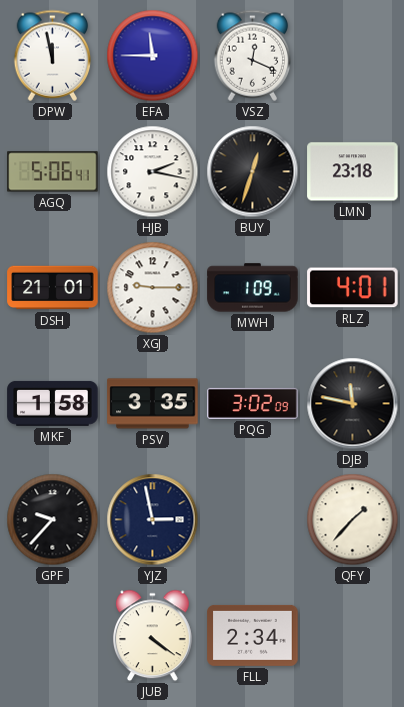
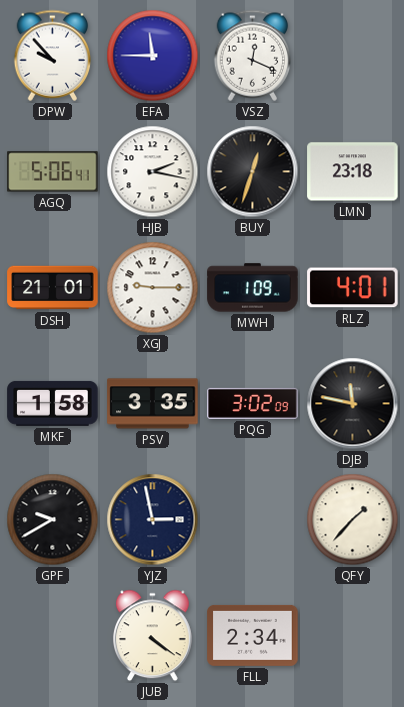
DPW: 11:58 -> 9:53
GPF: 9:37 -> 9:40
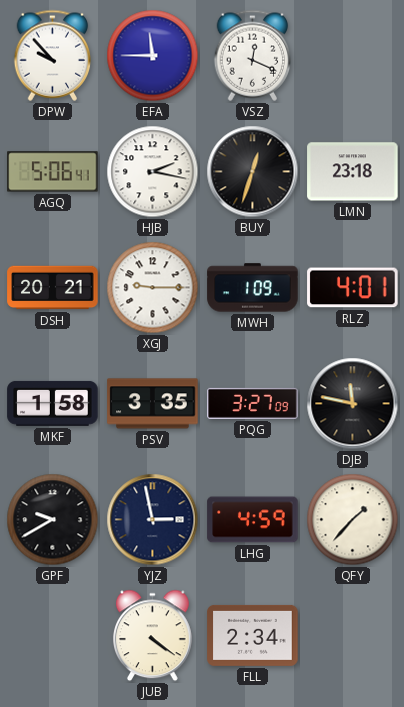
DSH: 21:01 -> 20:21
PQG: 3:02 -> 3:27
LHG: none -> 4:59
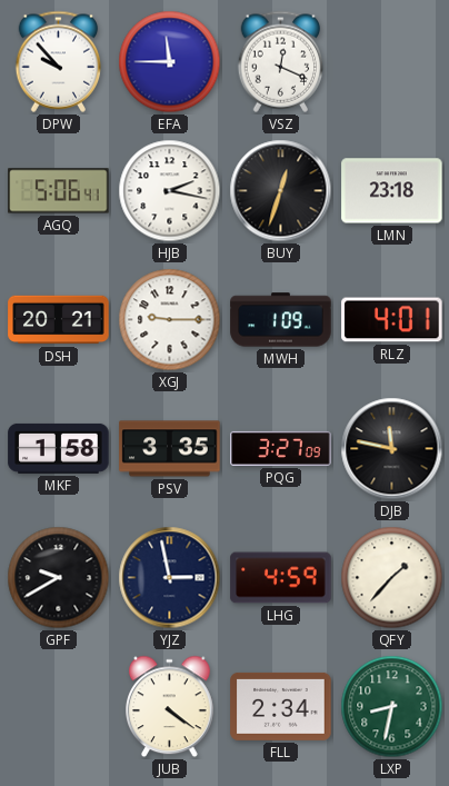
LXP: none -> 8:32
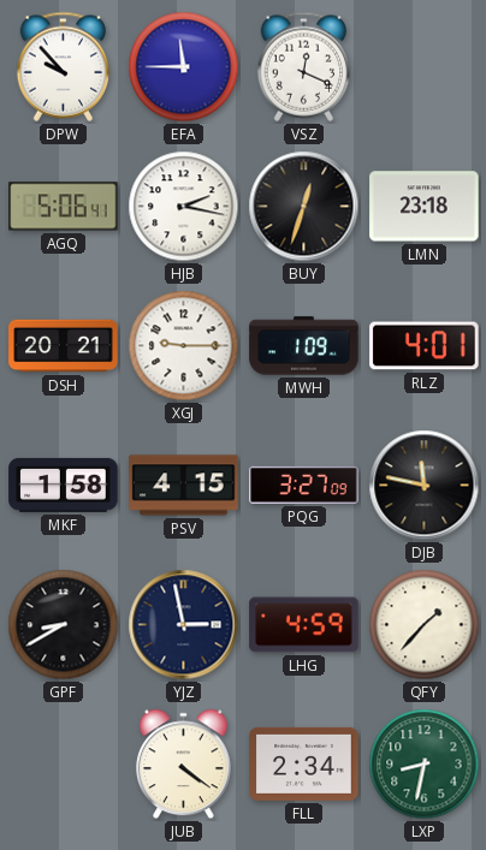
PSV: 3:35 -> 4:15
GPF: 9:40 -> 8:40
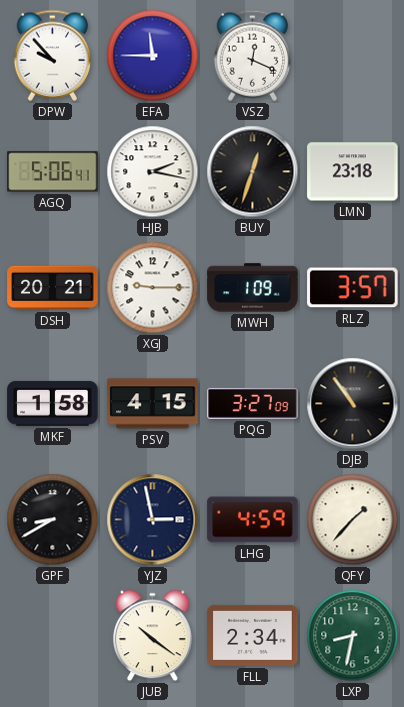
RLZ: 4:01 -> 3:57
DJB: 11:47 -> 10:54
JUB: 4:21 -> 10:21
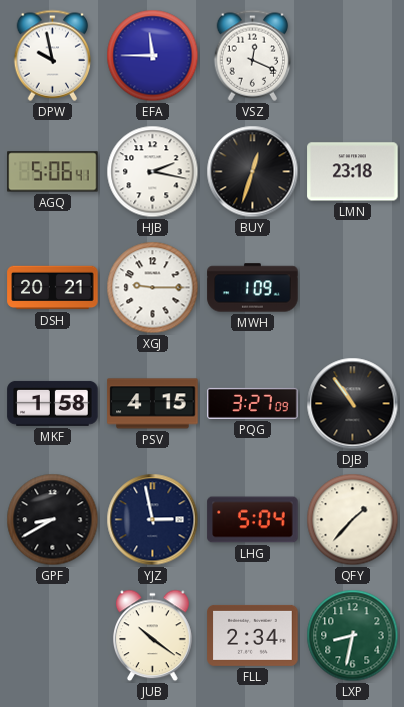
DPW: 9:53 -> 9:58
RLZ: 3:57 -> none
LHG: 4:59 -> 5:04
